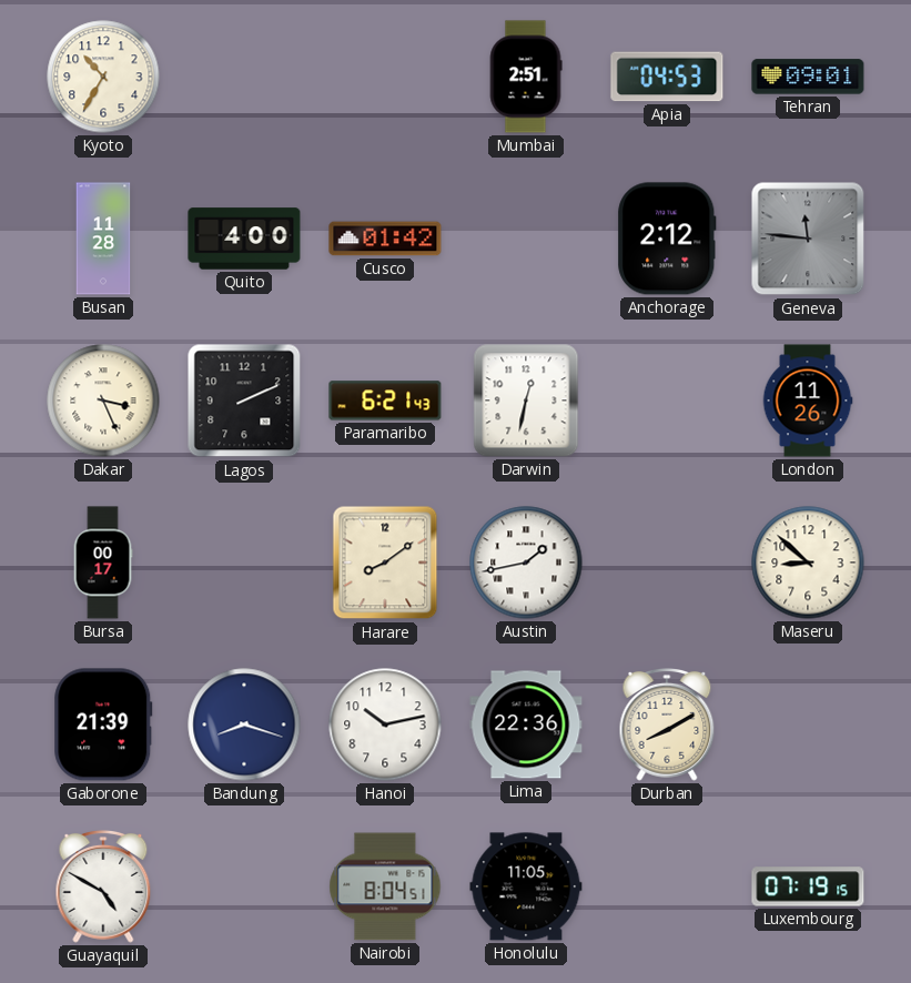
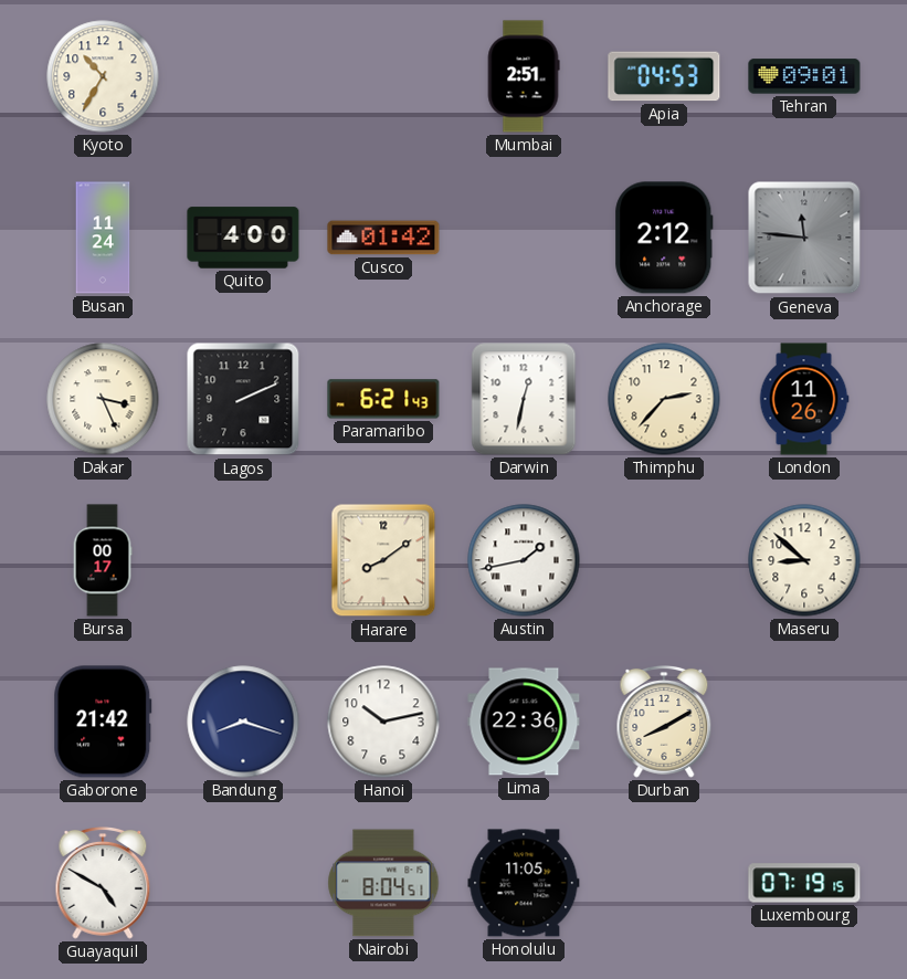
Busan: 11:28 -> 11:24
Thimphu: none -> 2:37
Gaborone: 21:39 -> 21:42
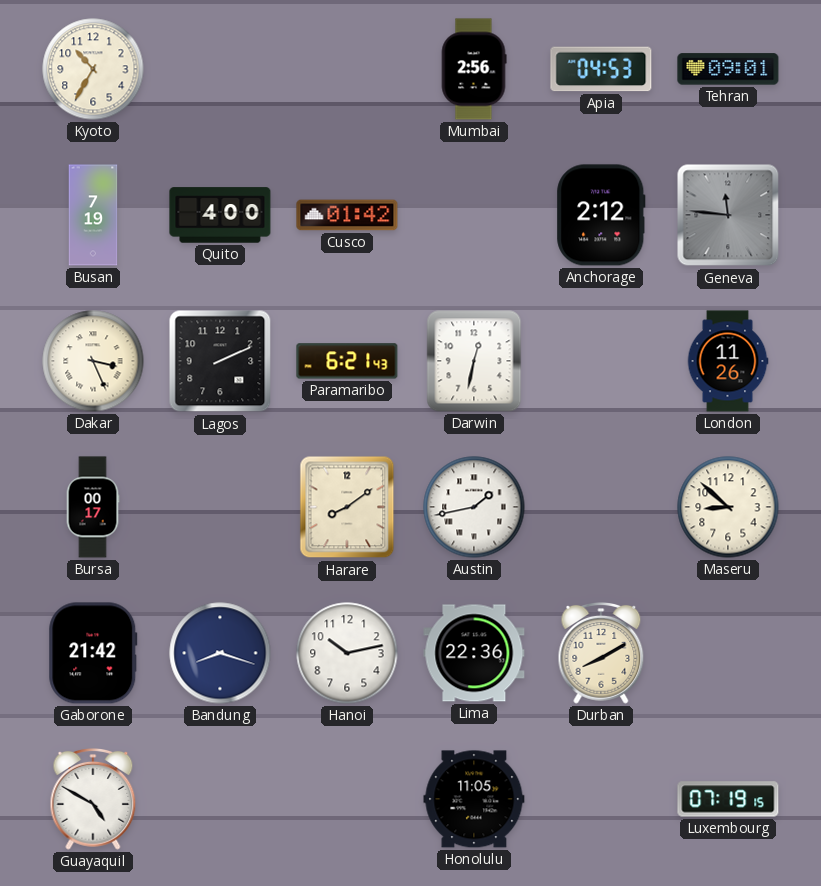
Mumbai: 2:51 -> 2:56
Busan: 11:24 -> 7:19
Thimphu: 2:37 -> none
Nairobi: 8:04 -> none
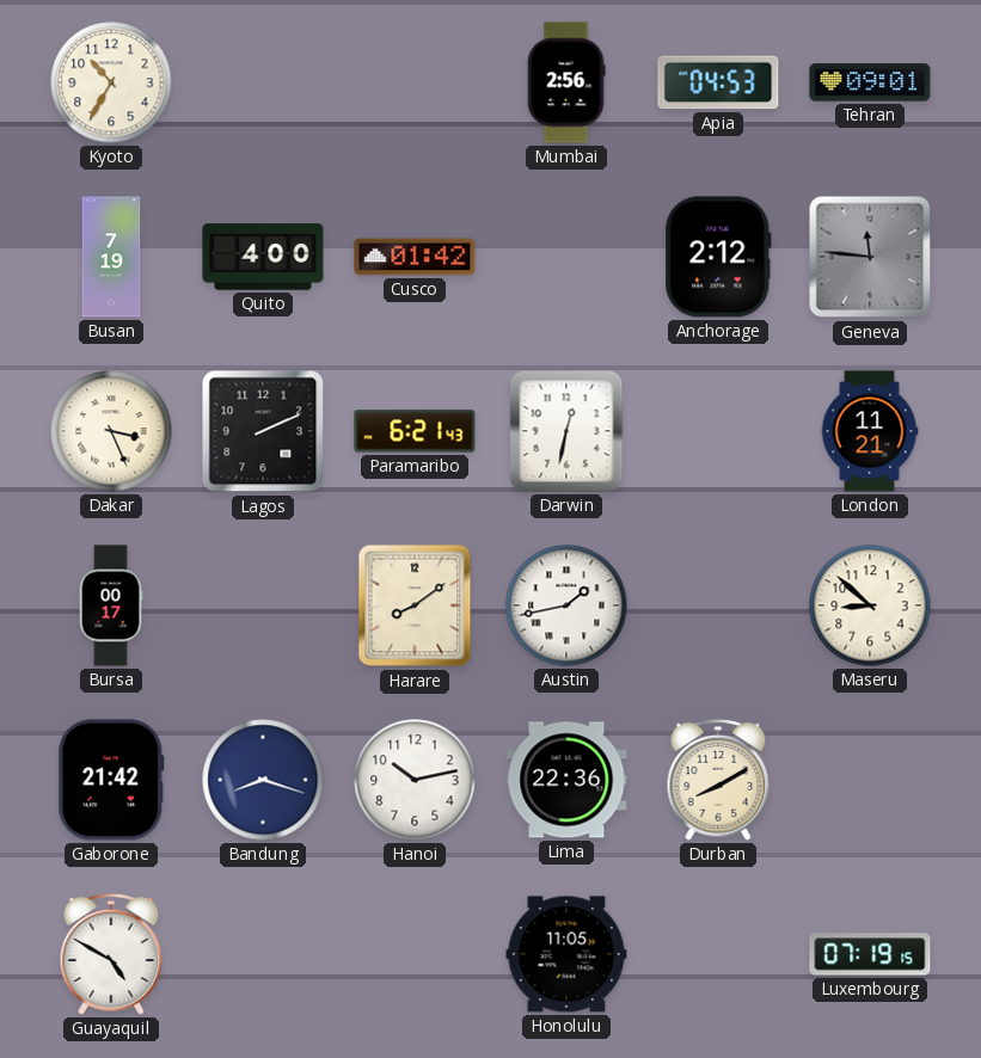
London: 11:26 -> 11:21
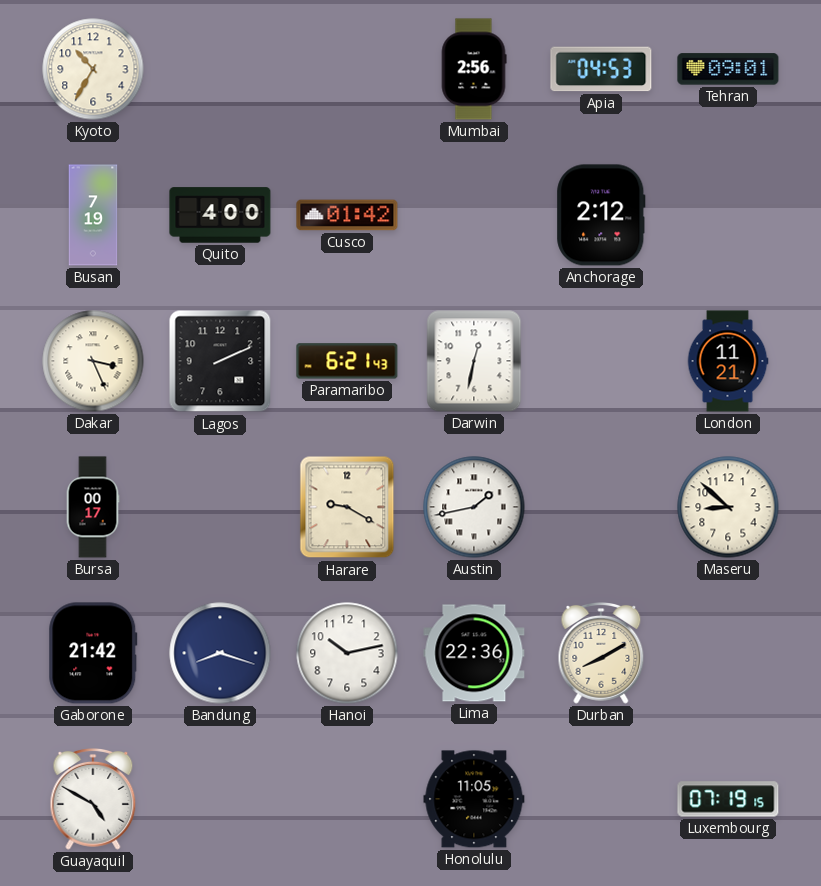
Geneva: 11:46 -> none
Harare: 8:09 -> 9:20
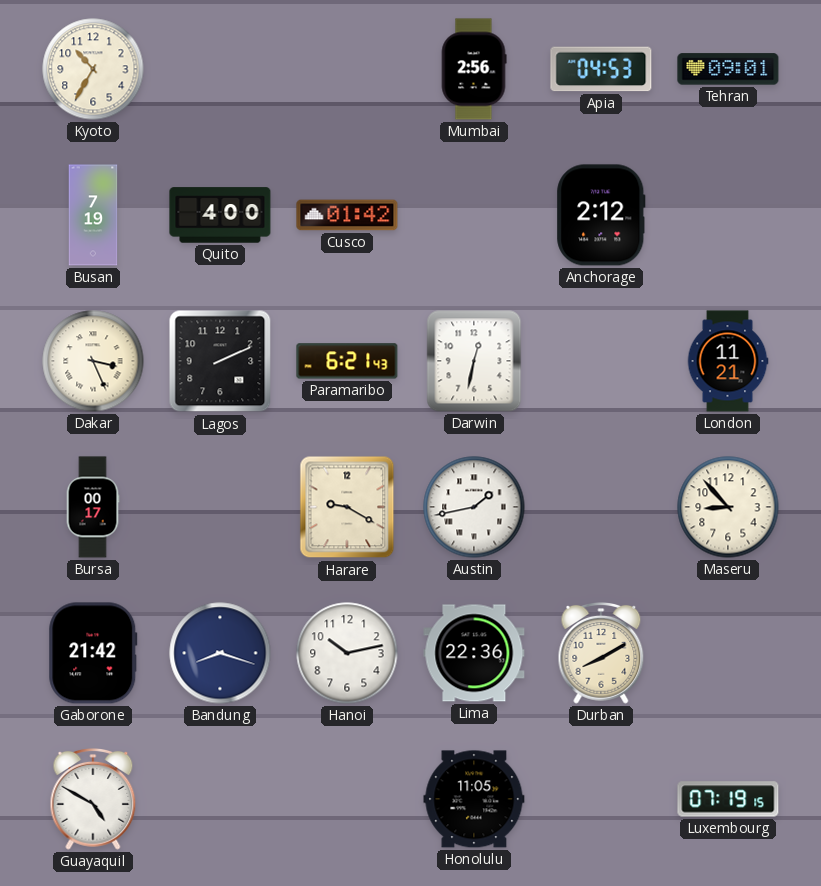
Maseru: 8:52 -> 8:53
